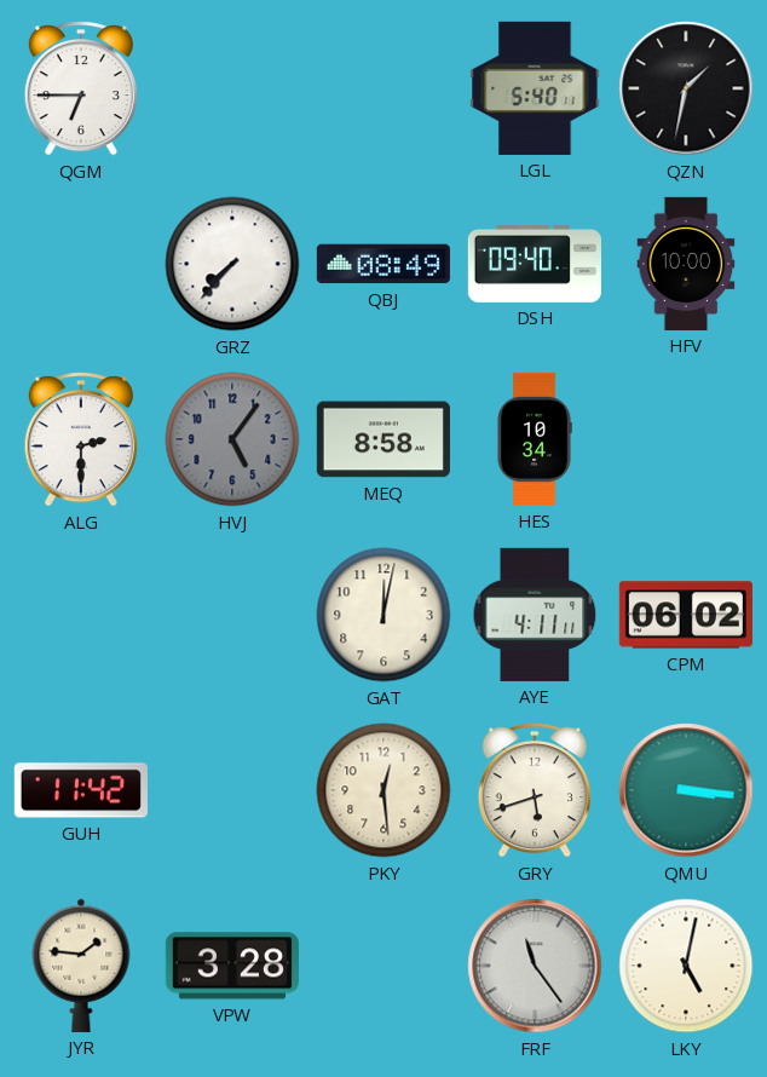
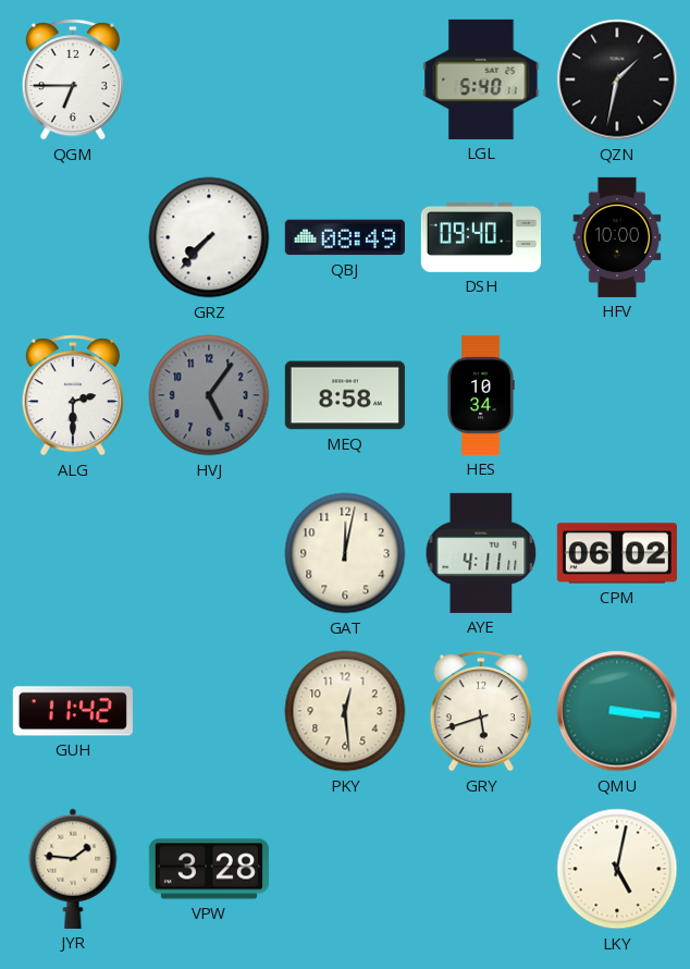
FRF: 11:24 -> none
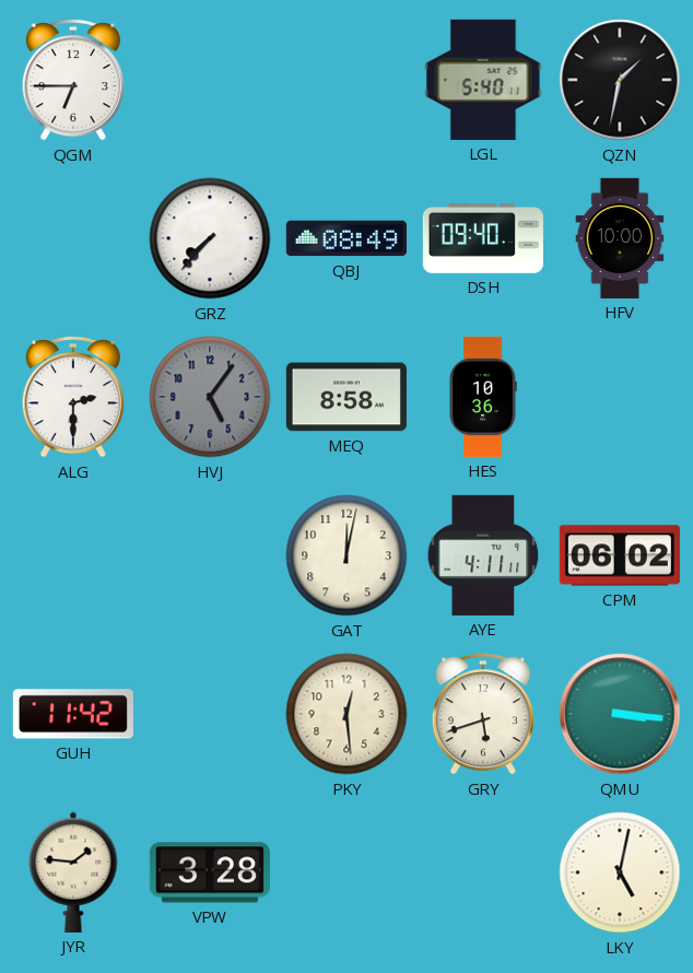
HES: 10:34 -> 10:36
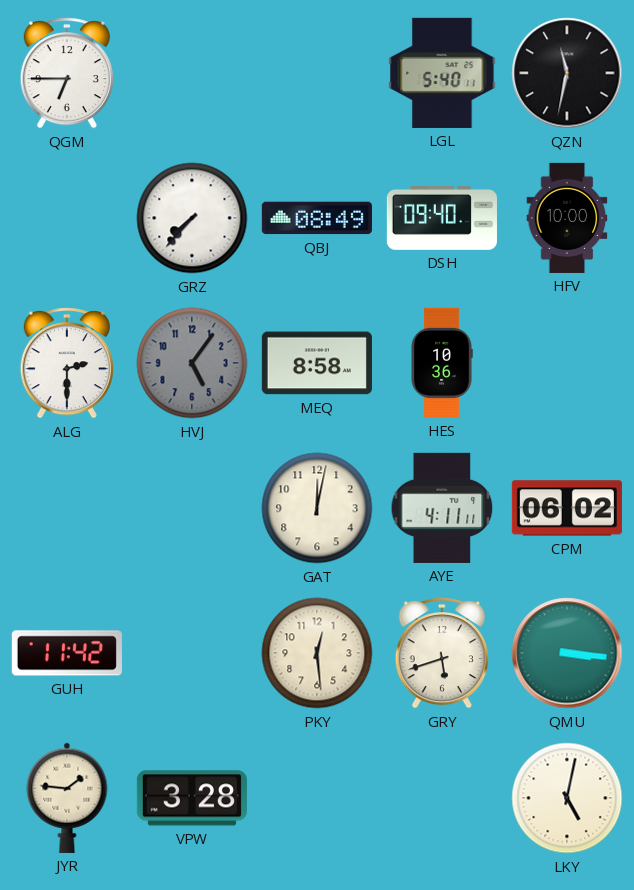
QZN: 1:32 -> 11:32
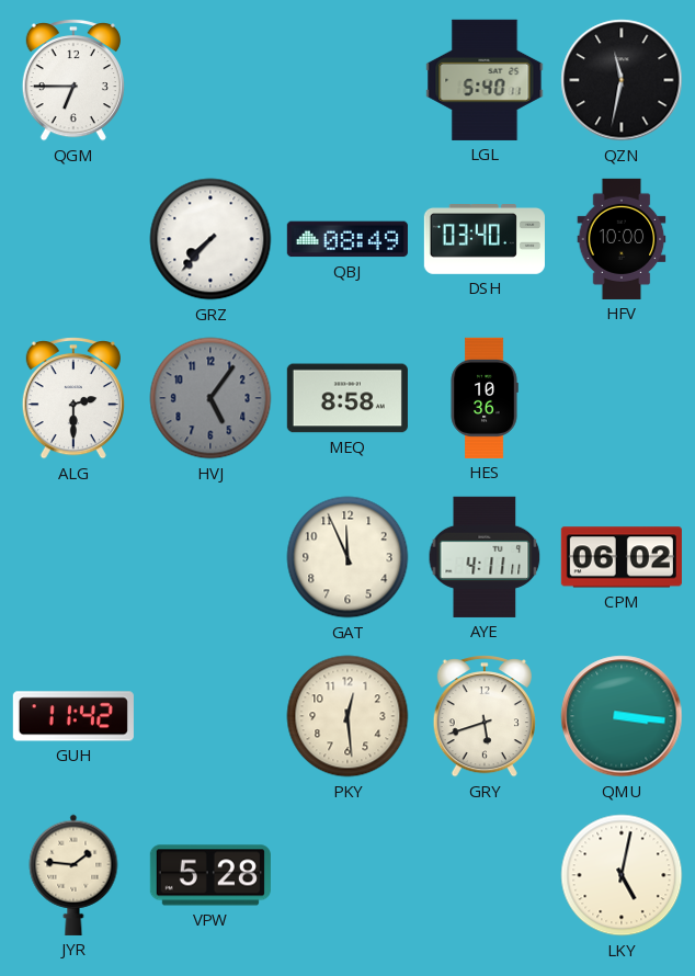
DSH: 09:40 -> 03:40
GAT: 12:02 -> 11:56
VPW: 3:28 -> 5:28
